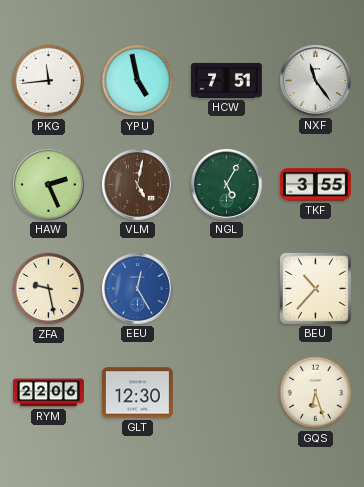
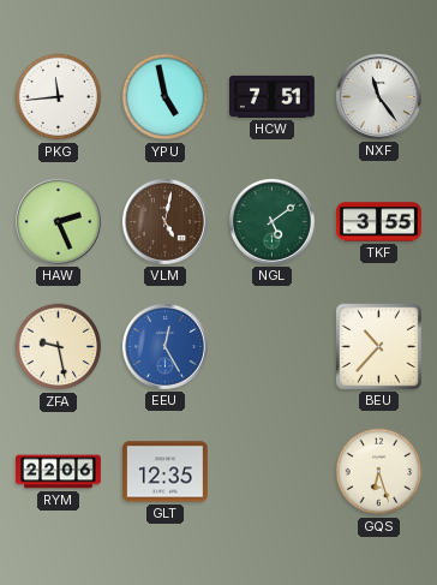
NGL: 5:05 -> 5:09
GLT: 12:30 -> 12:35
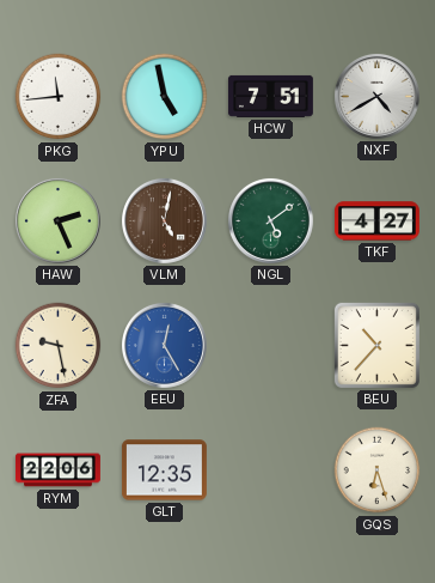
NXF: 11:24 -> 4:40
TKF: 3:55 -> 4:27
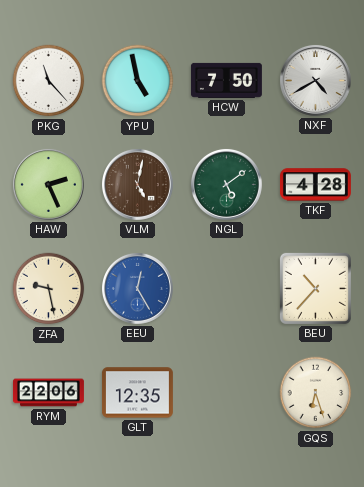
PKG: 11:44 -> 11:23
HCW: 7:51 -> 7:50
TKF: 4:27 -> 4:28
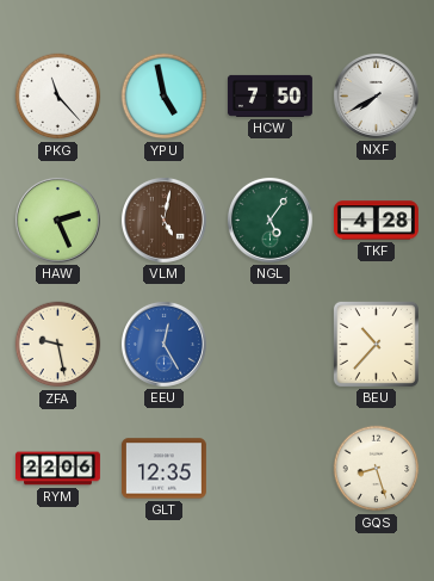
NXF: 4:40 -> 7:40
NGL: 5:09 -> 5:06
GQS: 6:27 -> 8:27
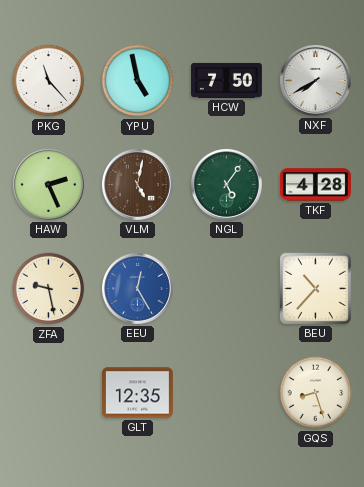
RYM: 22:06 -> none
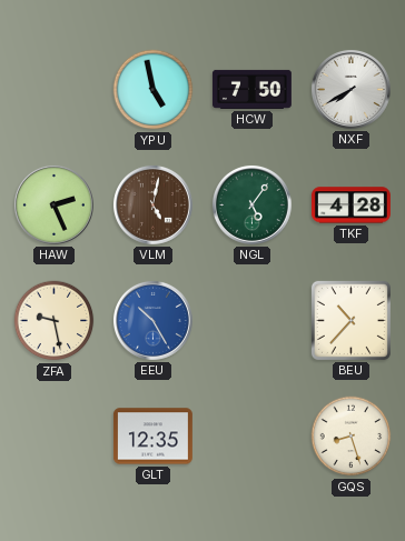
PKG: 11:23 -> none
EEU: 12:25 -> 10:25
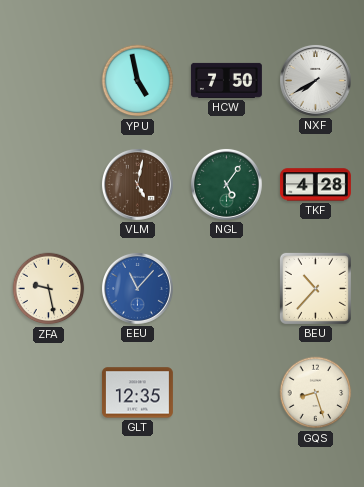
HAW: 2:26 -> none
EEU: 10:25 -> 11:07
